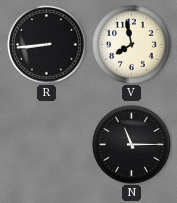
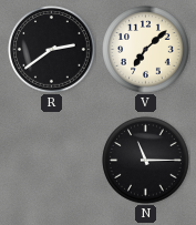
R: 8:44 -> 2:39
V: 7:58 -> 7:08
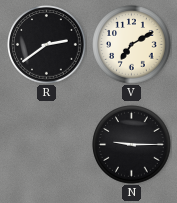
V: 7:08 -> 7:10
N: 11:15 -> 9:15
